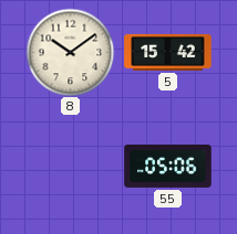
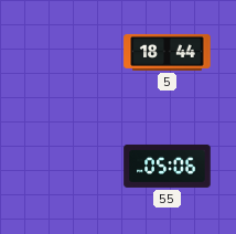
8: 10:09 -> none
5: 15:42 -> 18:44
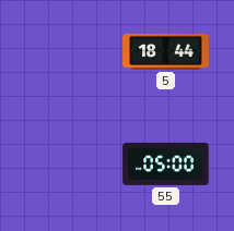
55: 05:06 -> 05:00
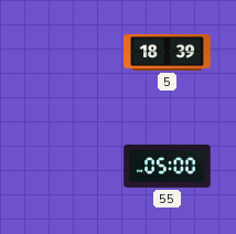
5: 18:44 -> 18:39
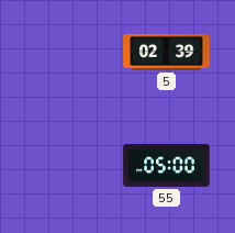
5: 18:39 -> 02:39
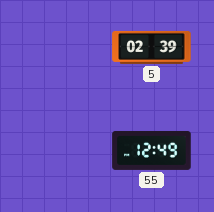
55: 05:00 -> 12:49
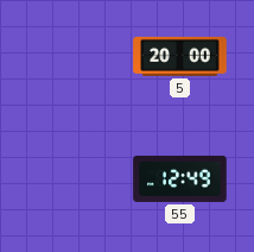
5: 02:39 -> 20:00
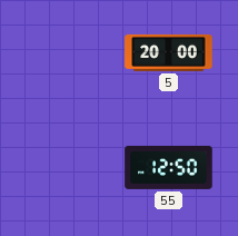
55: 12:49 -> 12:50
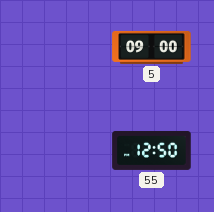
5: 20:00 -> 09:00
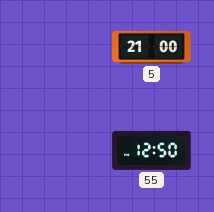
5: 09:00 -> 21:00
